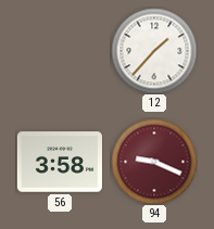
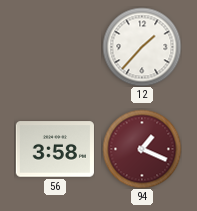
94: 9:19 -> 1:19
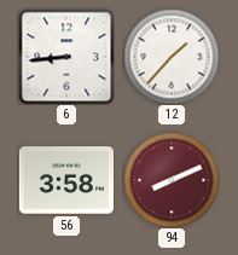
6: none -> 8:44
94: 1:19 -> 8:11
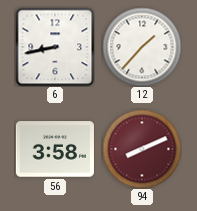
6: 8:44 -> 8:43
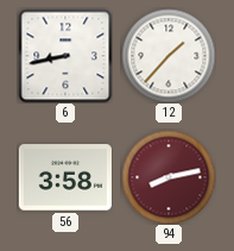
94: 8:11 -> 8:13
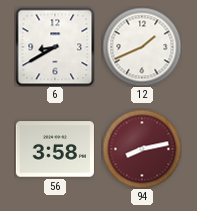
6: 8:43 -> 8:40
12: 1:37 -> 1:41
